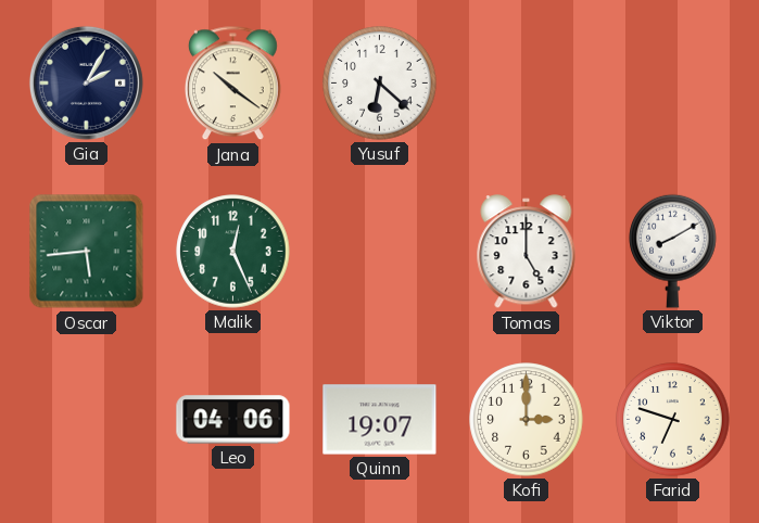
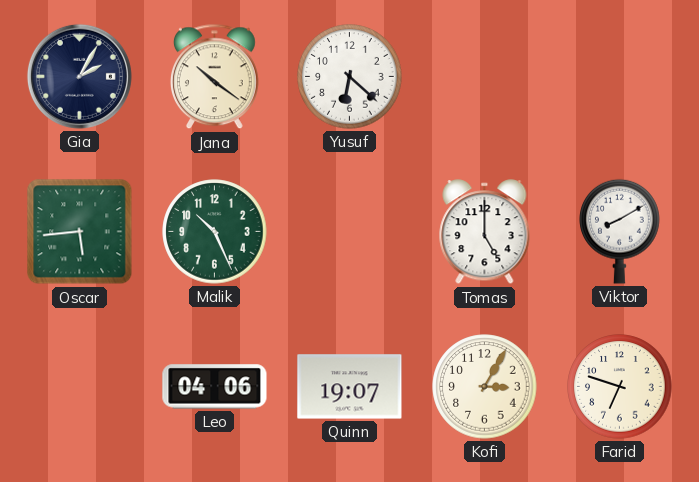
Malik: 12:26 -> 10:26
Kofi: 3:00 -> 3:05
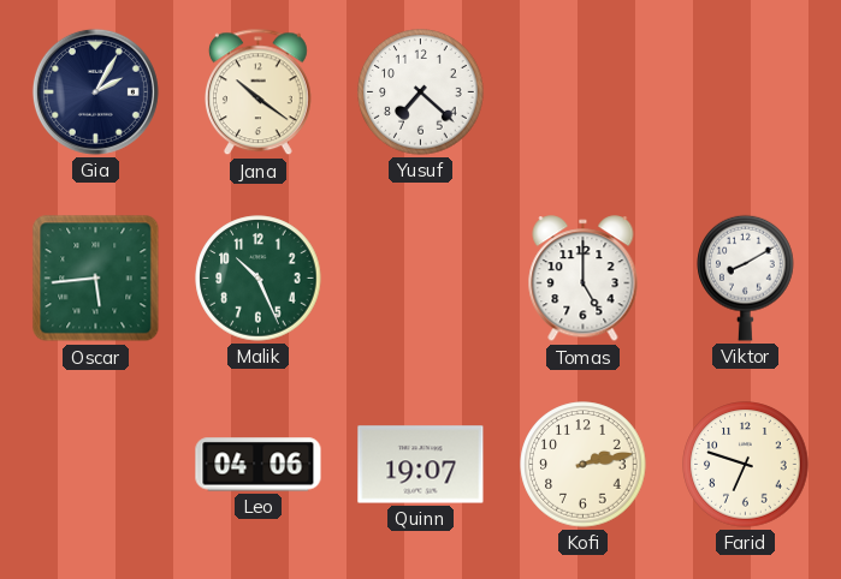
Yusuf: 6:22 -> 7:22
Kofi: 3:05 -> 2:13
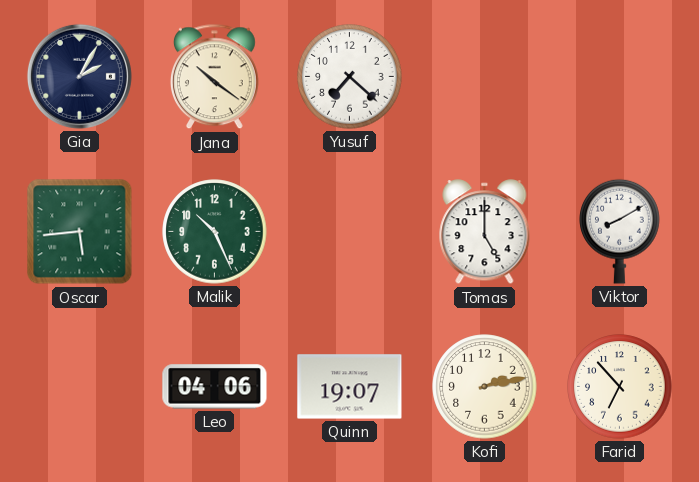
Farid: 6:48 -> 6:53
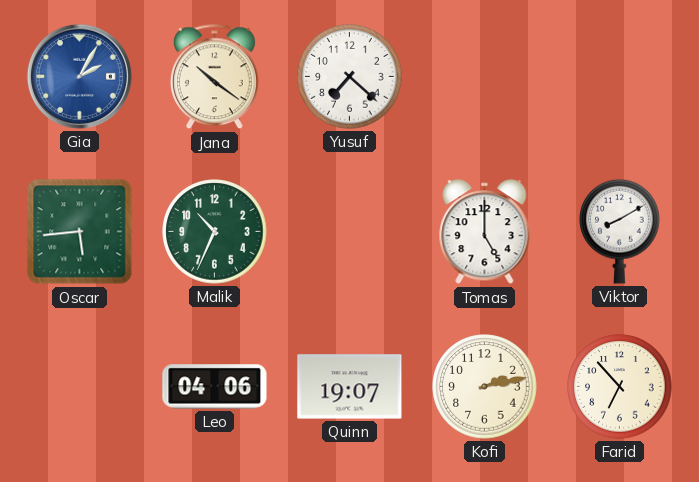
Gia dial: navy -> blue
Malik: 10:26 -> 10:34
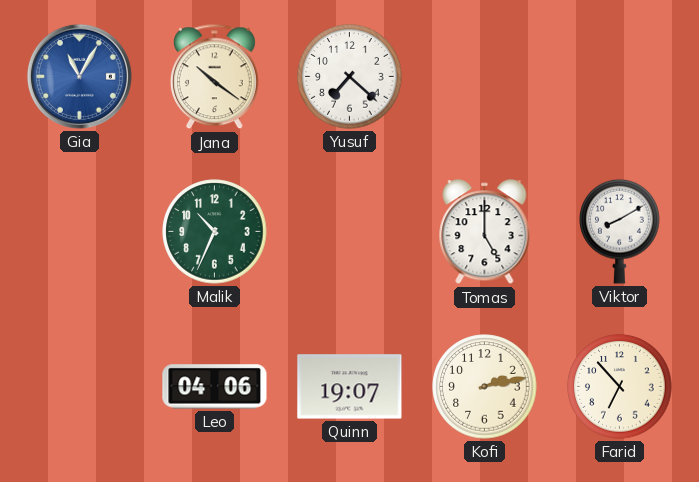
Gia: 2:05 -> 11:05
Oscar: 5:44 -> none
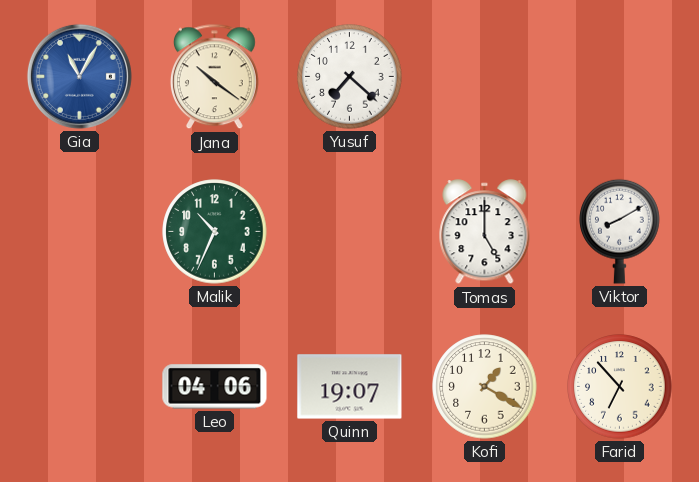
Kofi: 2:13 -> 1:20
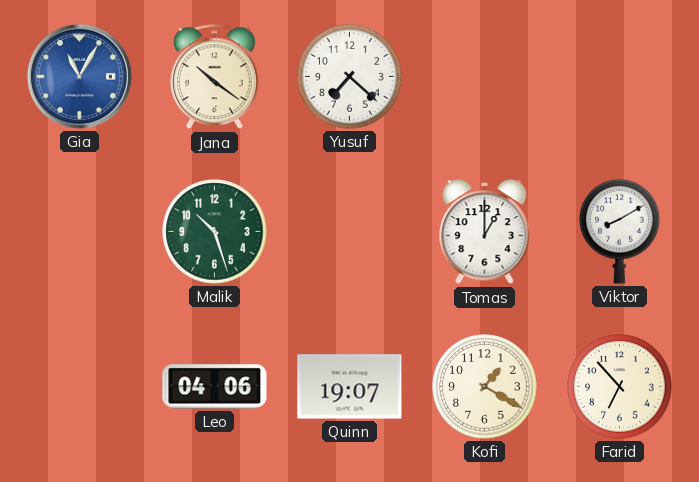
Malik: 10:34 -> 10:27
Tomas: 5:00 -> 1:00
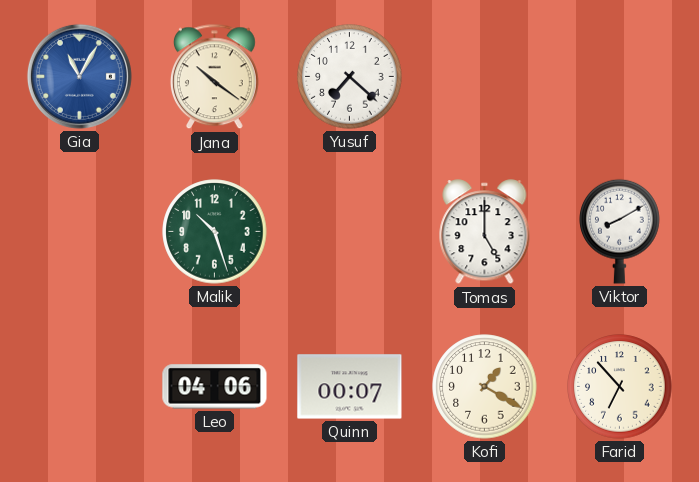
Tomas: 1:00 -> 5:00
Quinn: 19:07 -> 00:07
